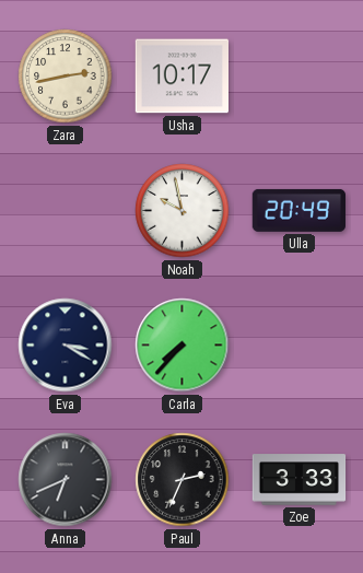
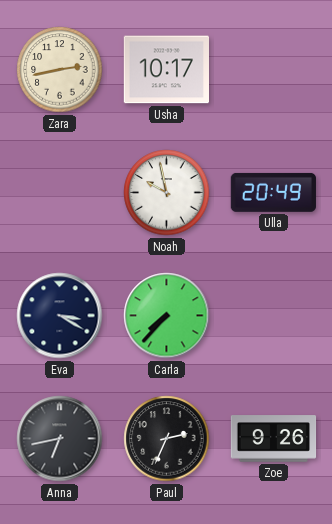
Anna: 6:41 -> 6:43
Zoe: 3:33 -> 9:26
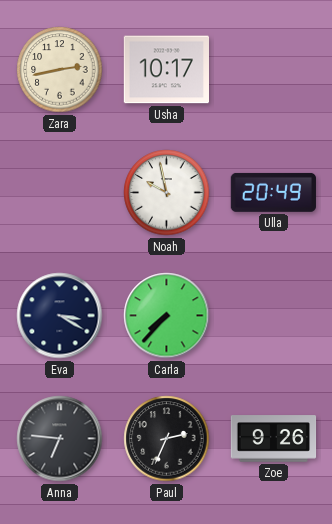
Anna: 6:43 -> 6:46
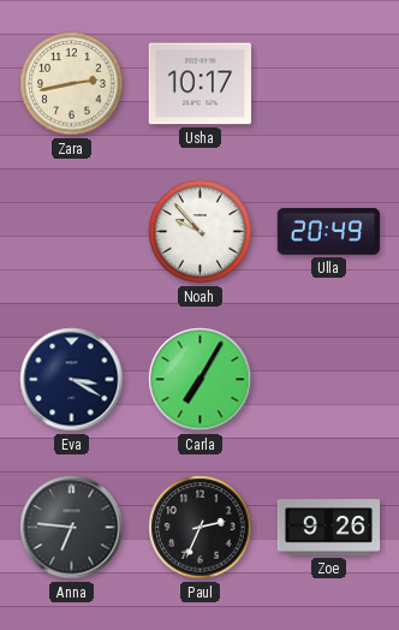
Noah: 9:58 -> 9:53
Carla: 7:37 -> 7:05
